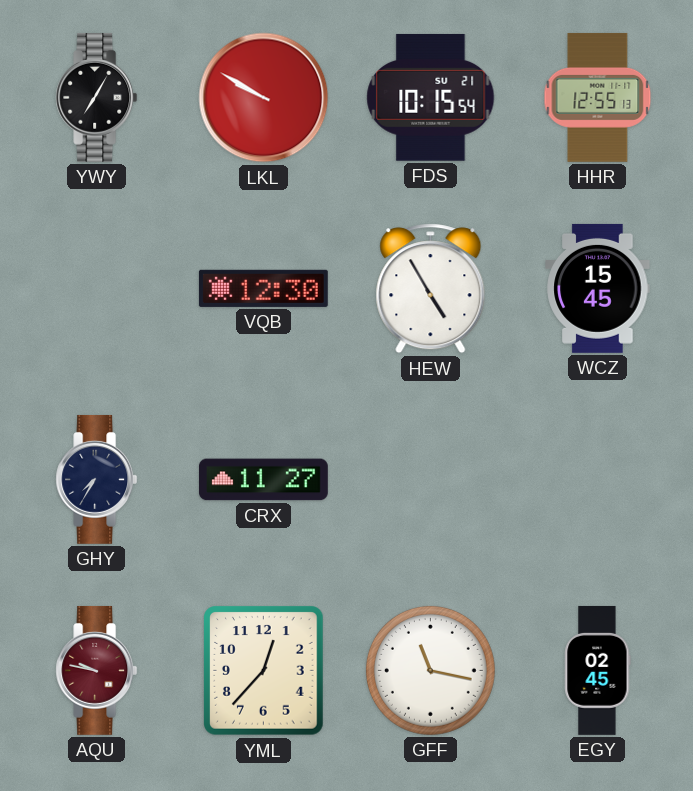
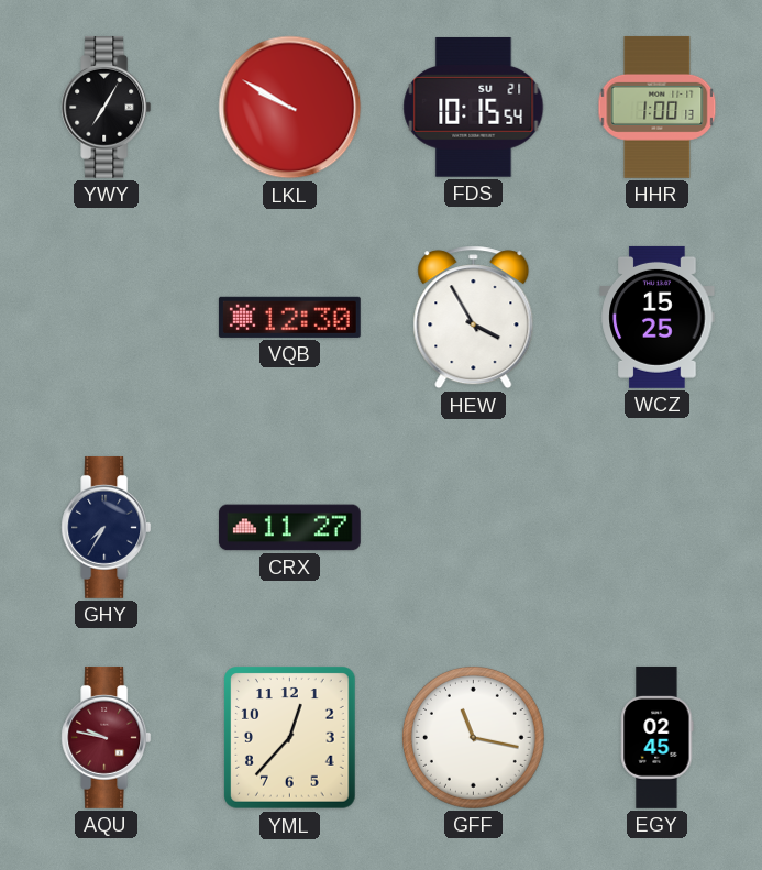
HHR: 12:55 -> 1:00
HEW: 4:55 -> 3:55
WCZ: 15:45 -> 15:25
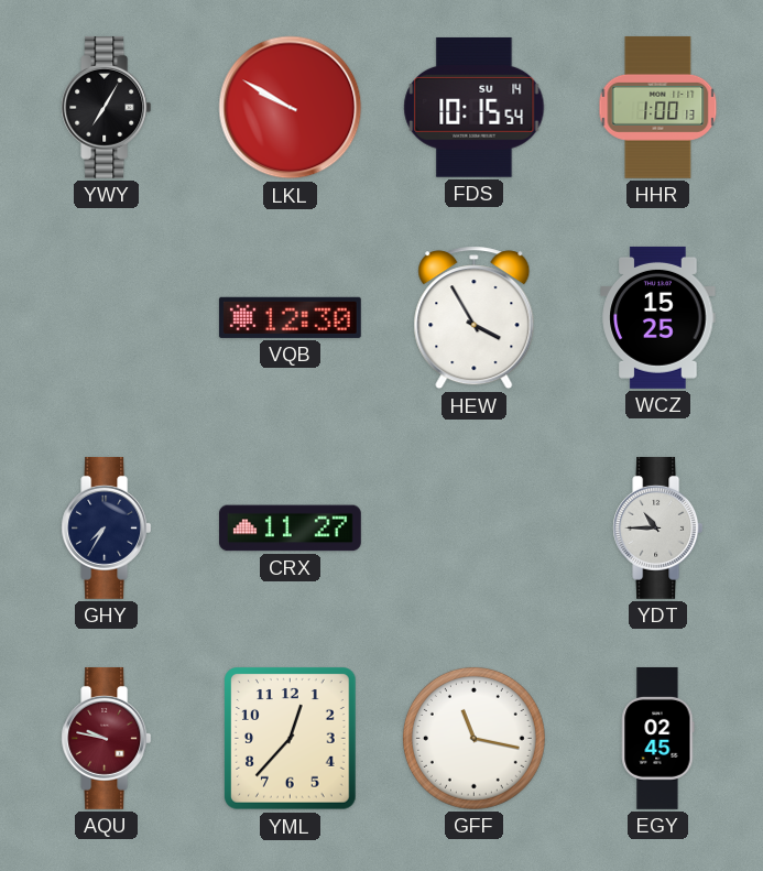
FDS date: SU 21 -> SU 14
YDT: none -> 10:45
